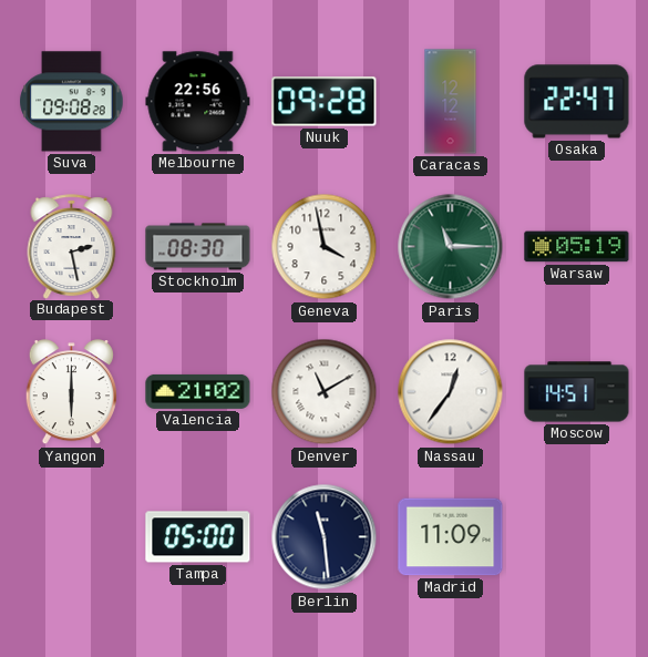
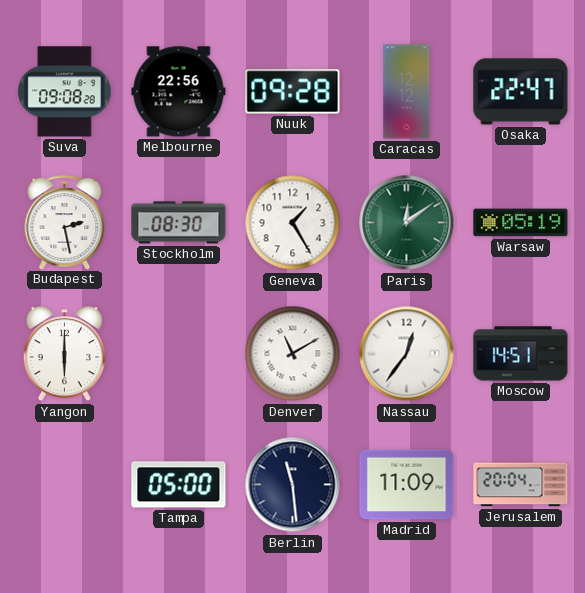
Geneva: 3:58 -> 1:25
Paris: 11:15 -> 12:09
Valencia: 21:02 -> none
Jerusalem: none -> 20:04
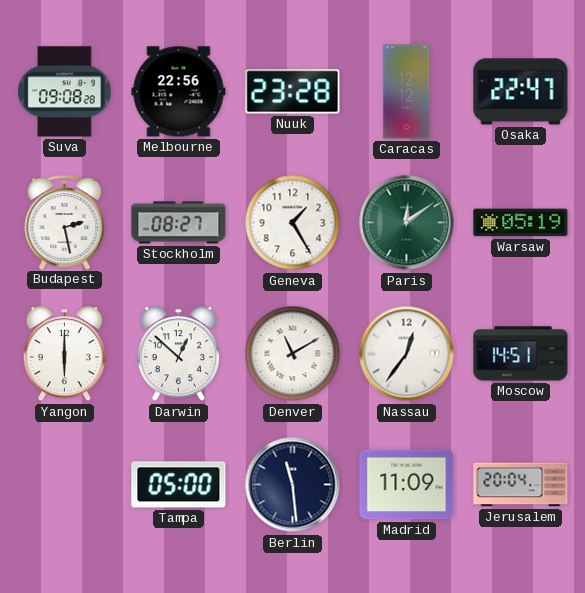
Nuuk: 09:28 -> 23:28
Stockholm: 08:30 -> 08:27
Darwin: none -> 12:52
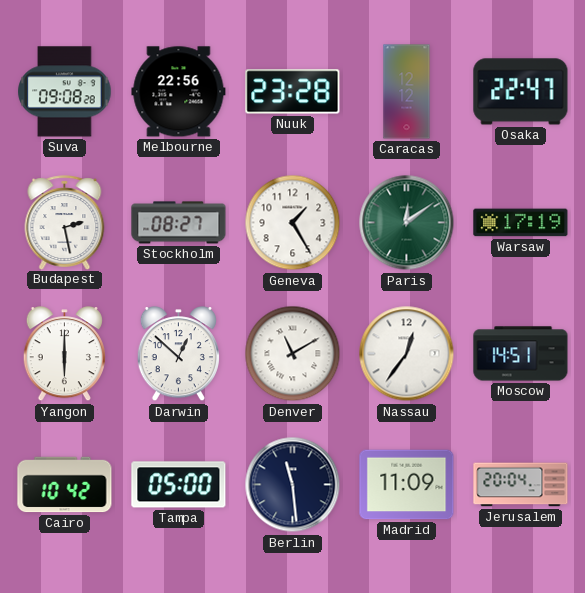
Warsaw: 05:19 -> 17:19
Cairo: none -> 10:42
